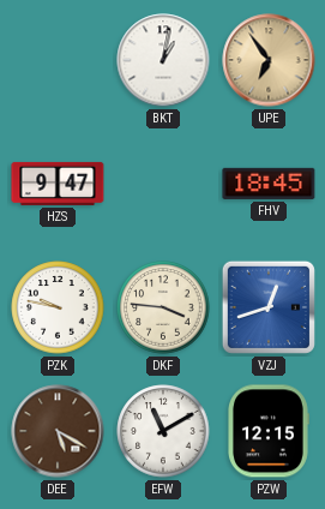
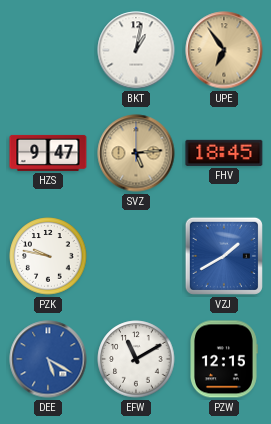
SVZ: none -> 5:14
DKF: 3:46 -> none
VZJ: 12:42 -> 1:40
DEE dial: brown -> blue
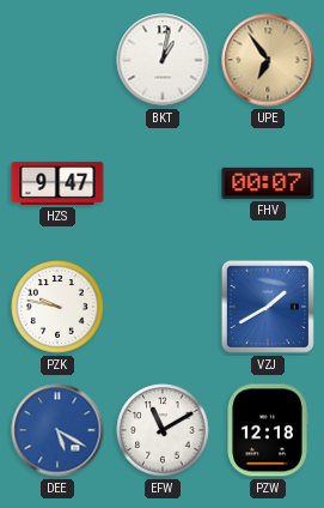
SVZ: 5:14 -> none
FHV: 18:45 -> 00:07
PZW: 12:15 -> 12:18
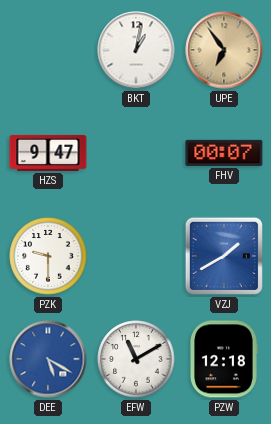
PZK: 9:47 -> 9:30
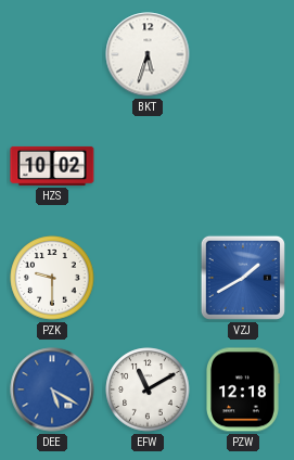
BKT: 1:02 -> 5:33
UPE: 6:54 -> none
HZS: 9:47 -> 10:02
FHV: 00:07 -> none
